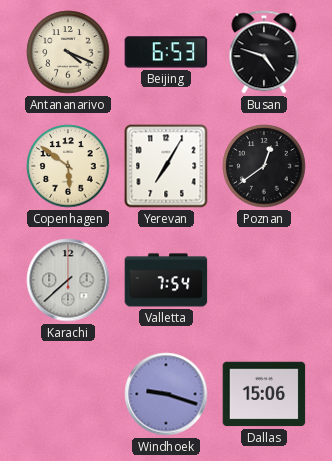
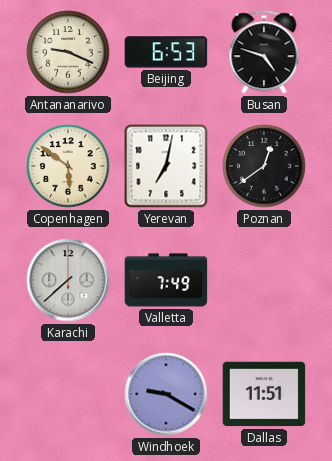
Antananarivo: 4:19 -> 9:19
Yerevan: 7:05 -> 7:02
Valletta: 7:54 -> 7:49
Windhoek: 9:18 -> 9:20
Dallas: 15:06 -> 11:51
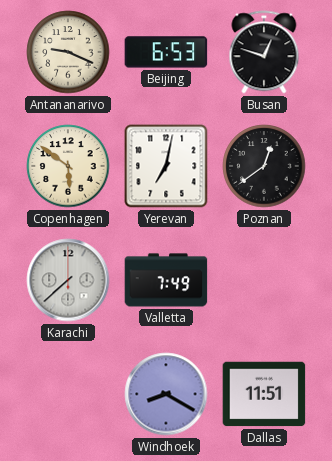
Busan: 4:48 -> 12:48
Windhoek: 9:20 -> 8:20
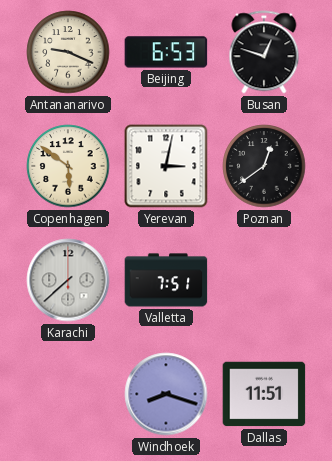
Yerevan: 7:02 -> 3:02
Valletta: 7:49 -> 7:51
Windhoek: 8:20 -> 8:18
